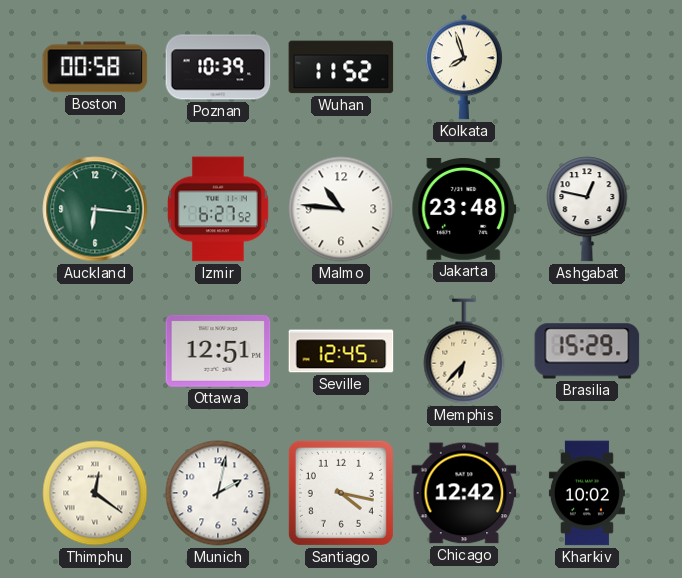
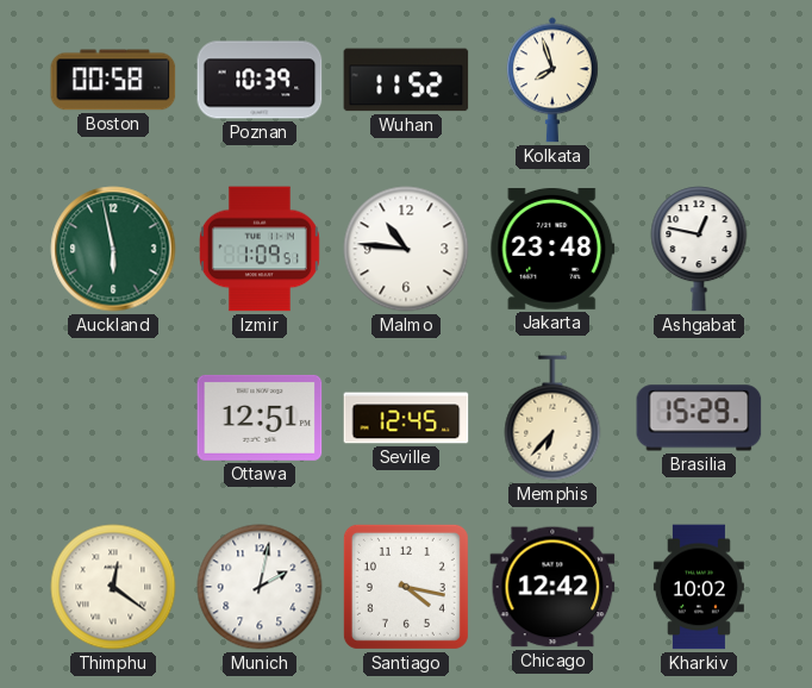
Auckland: 6:16 -> 5:58
Izmir: 6:27 -> 1:09
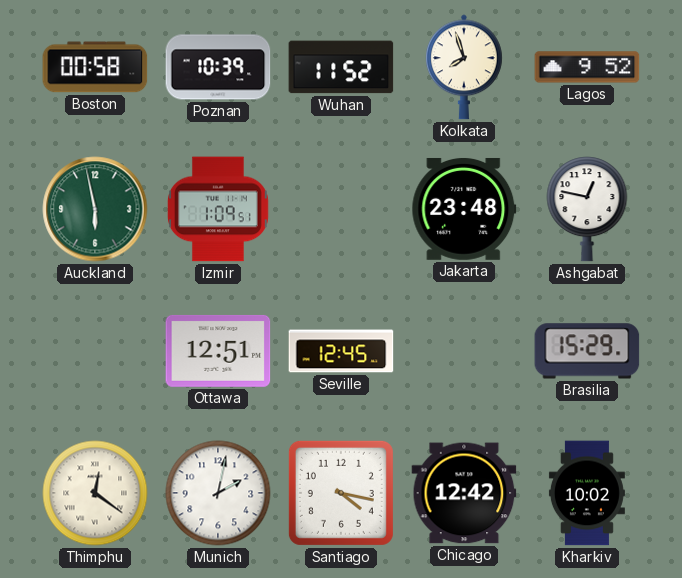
Lagos: none -> 9:52
Malmo: 10:46 -> none
Memphis: 6:37 -> none
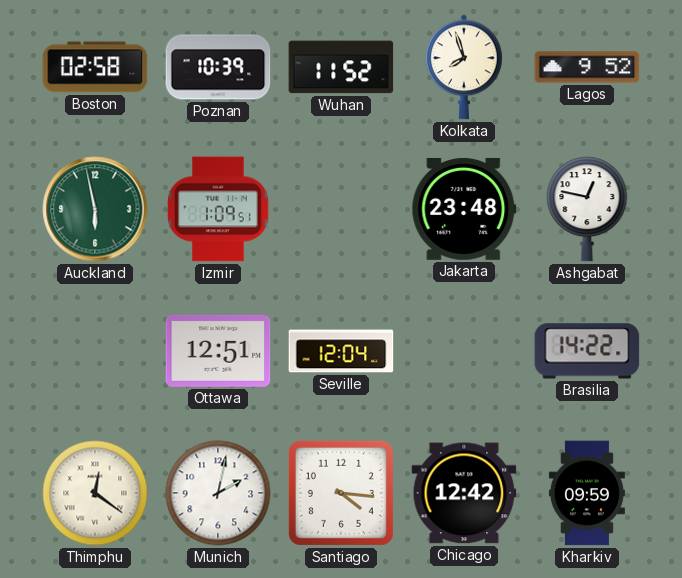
Boston: 00:58 -> 02:58
Seville: 12:45 -> 12:04
Brasilia: 15:29 -> 14:22
Santiago: 4:17 -> 4:16
Kharkiv: 10:02 -> 09:59
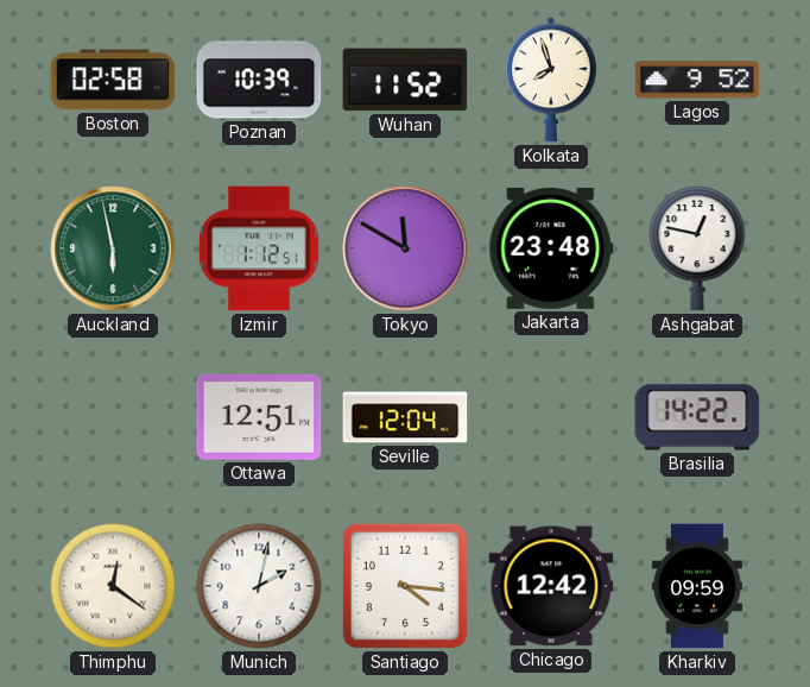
Izmir: 1:09 -> 1:12
Tokyo: none -> 11:50
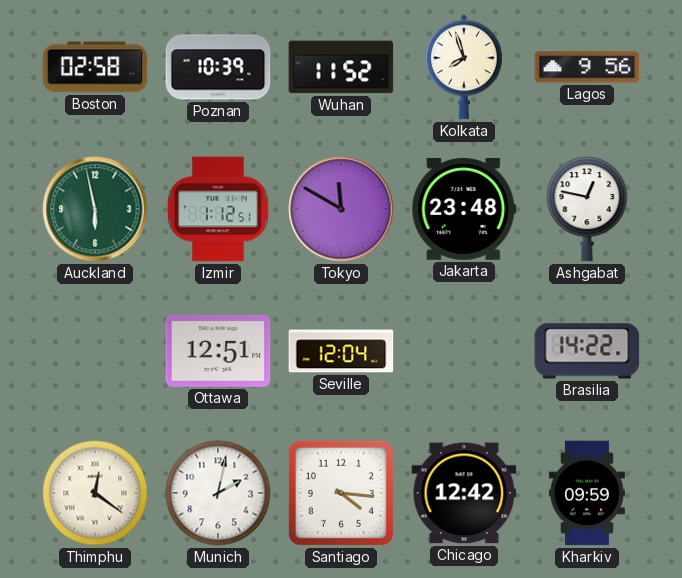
Lagos: 9:52 -> 9:56
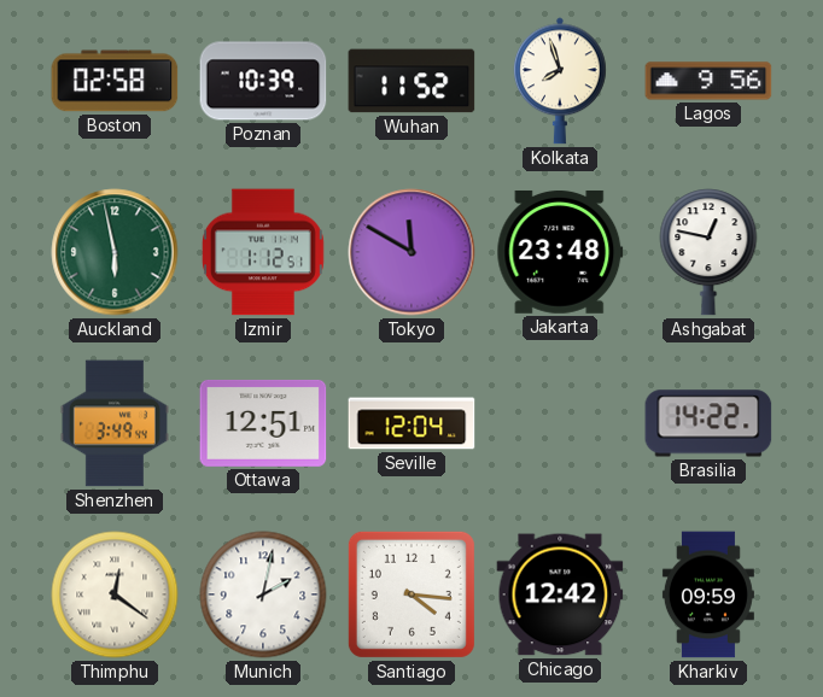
Shenzhen: none -> 3:49
